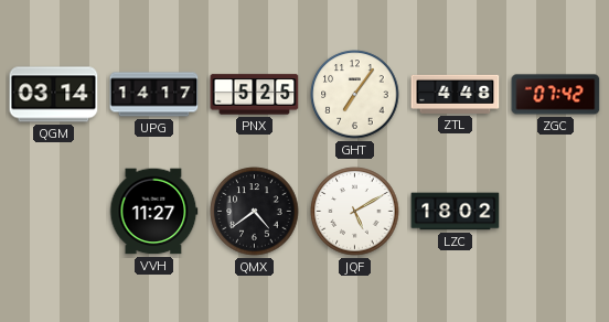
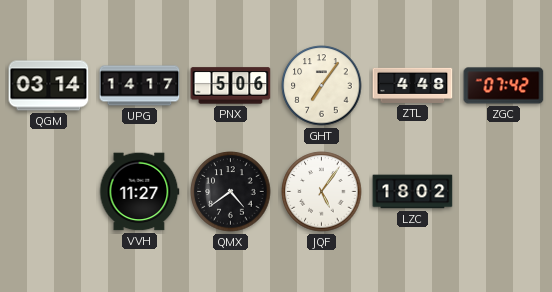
PNX: 5:25 -> 5:06
JQF: 5:10 -> 5:06
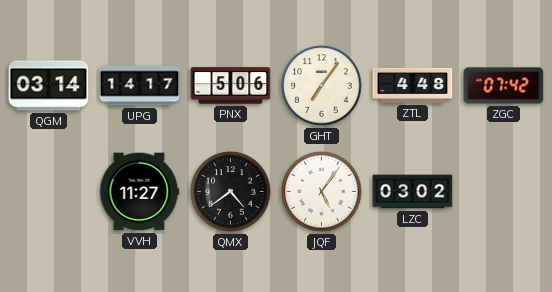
LZC: 18:02 -> 03:02
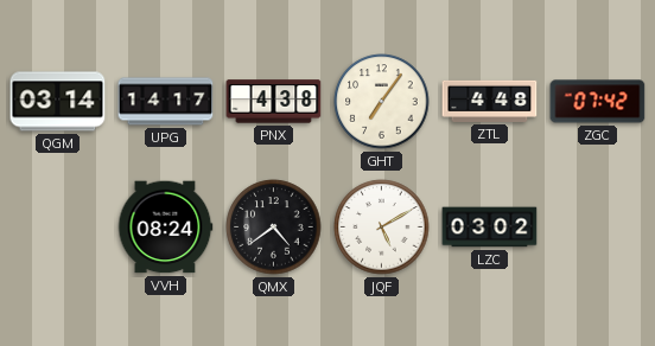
PNX: 5:06 -> 4:38
VVH: 11:27 -> 08:24
JQF: 5:06 -> 5:10
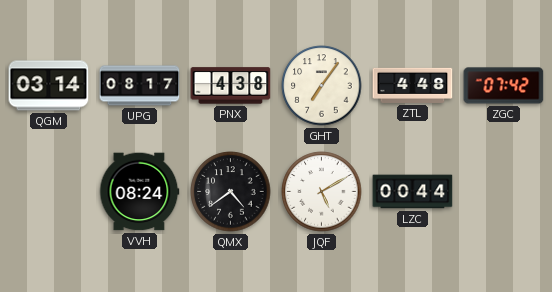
UPG: 14:17 -> 08:17
LZC: 03:02 -> 00:44
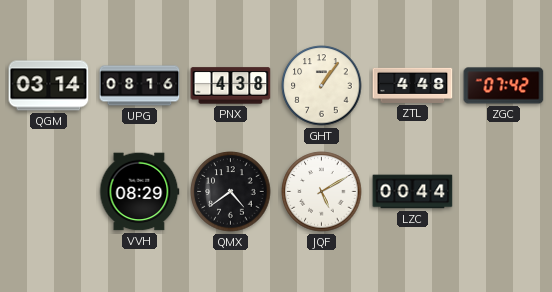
UPG: 08:17 -> 08:16
GHT: 7:06 -> 1:06
VVH: 08:24 -> 08:29
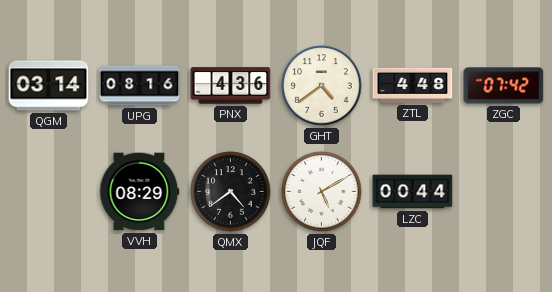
PNX: 4:38 -> 4:36
GHT: 1:06 -> 4:39
